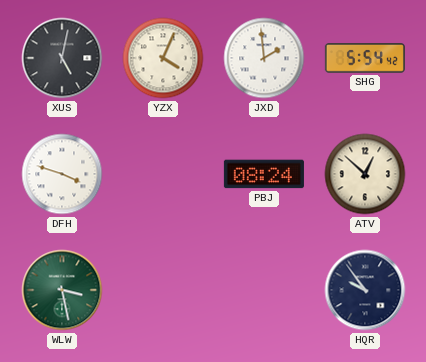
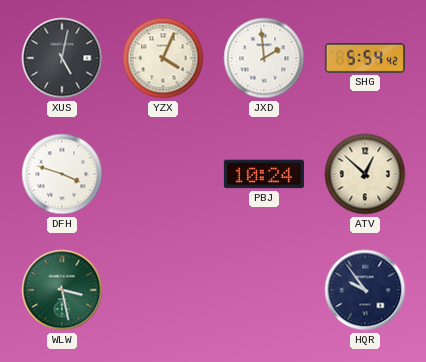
PBJ: 08:24 -> 10:24
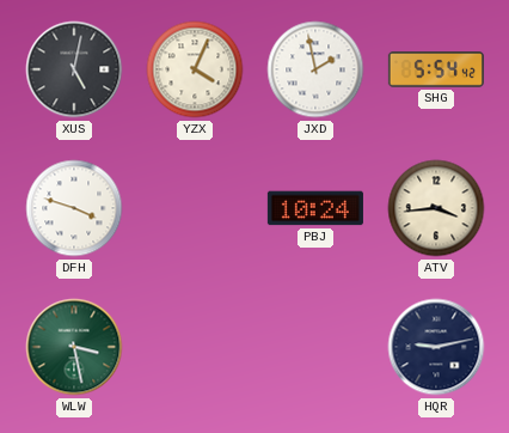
JXD: 1:59 -> 1:58
ATV: 12:52 -> 3:44
HQR: 9:54 -> 9:13
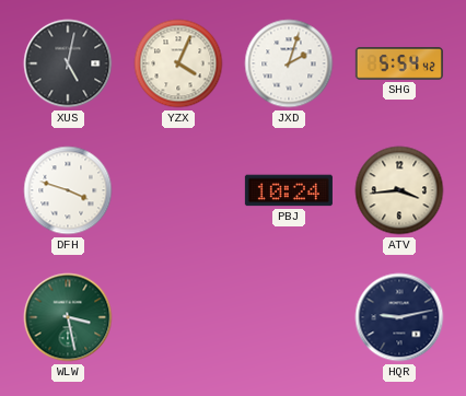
JXD: 1:58 -> 2:03
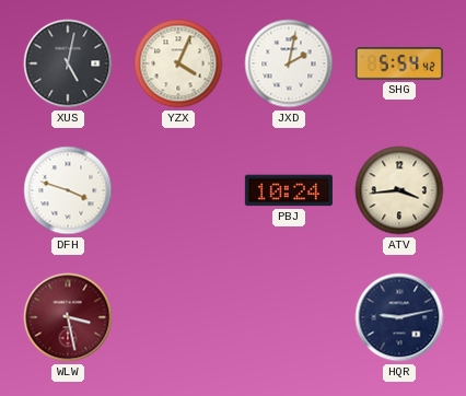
JXD: 2:03 -> 2:02
WLW dial: green -> burgundy
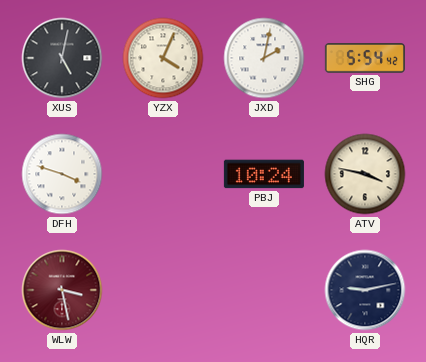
ATV: 3:44 -> 3:47
